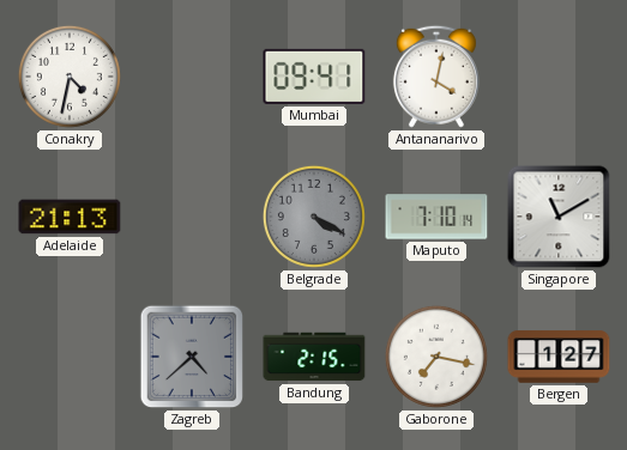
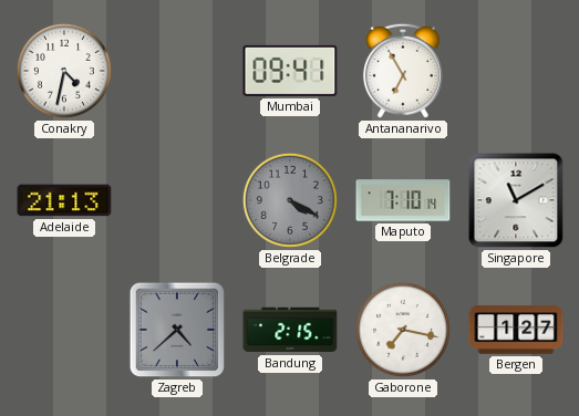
Antananarivo: 4:02 -> 6:55
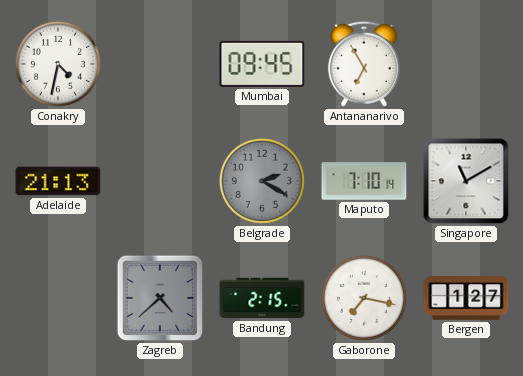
Mumbai: 09:41 -> 09:45
Belgrade: 4:20 -> 2:20
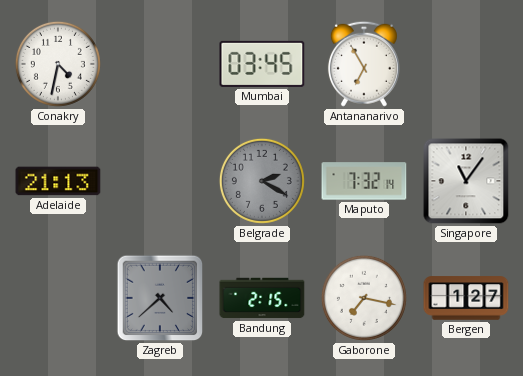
Mumbai: 09:45 -> 03:45
Maputo: 7:10 -> 7:32
Singapore: 11:10 -> 11:06
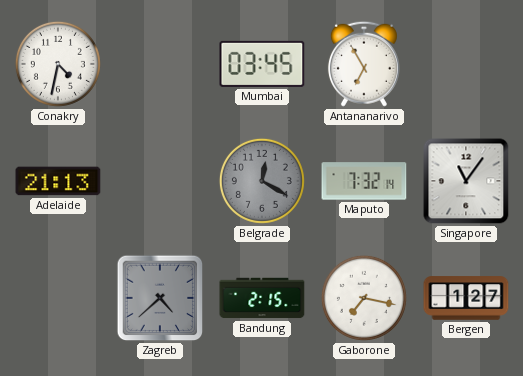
Belgrade: 2:20 -> 12:20
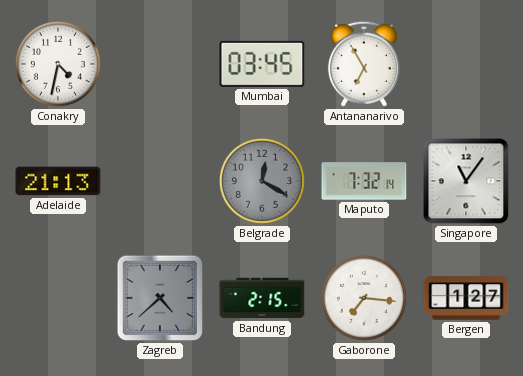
Gaborone: 7:17 -> 7:16
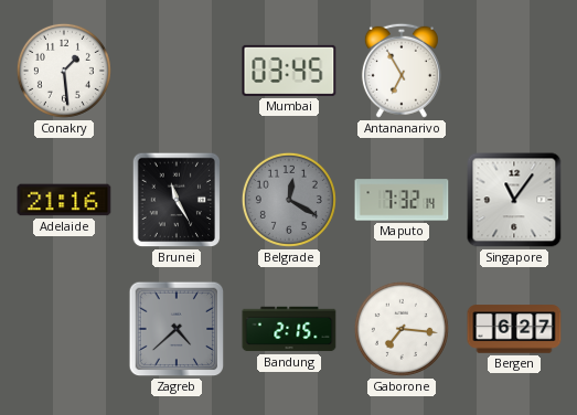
Conakry: 4:32 -> 1:29
Adelaide: 21:13 -> 21:16
Brunei: none -> 11:25
Bergen: 1:27 -> 6:27
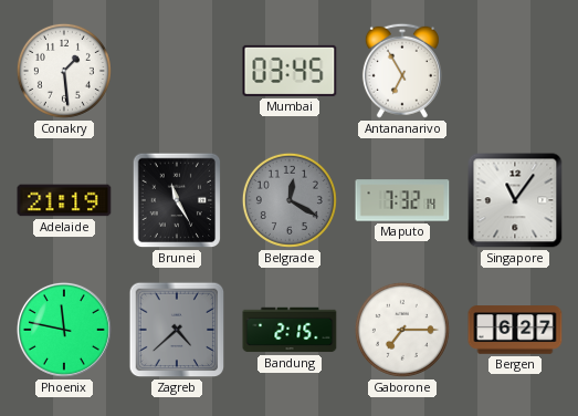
Adelaide: 21:16 -> 21:19
Phoenix: none -> 11:47
Gaborone: 7:16 -> 7:15
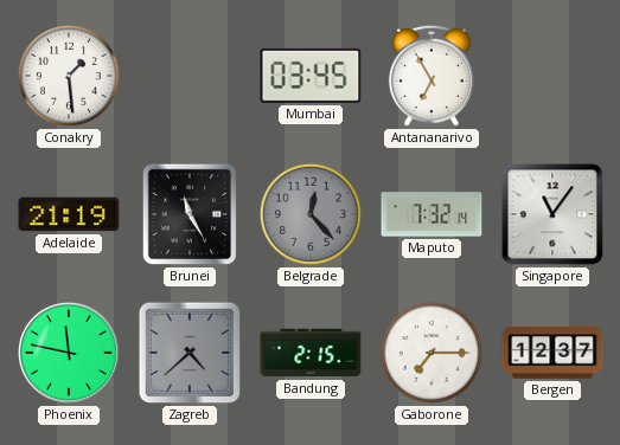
Belgrade: 12:20 -> 12:23
Bergen: 6:27 -> 12:37
